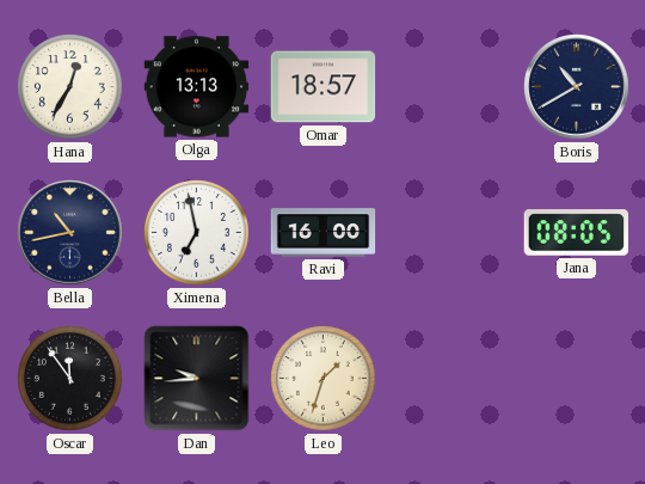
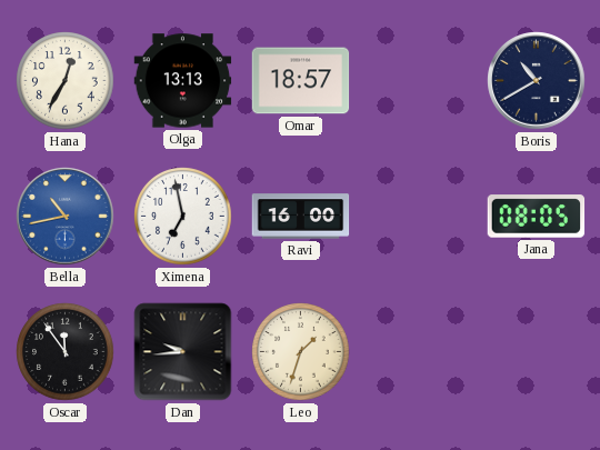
Bella dial: navy -> blue
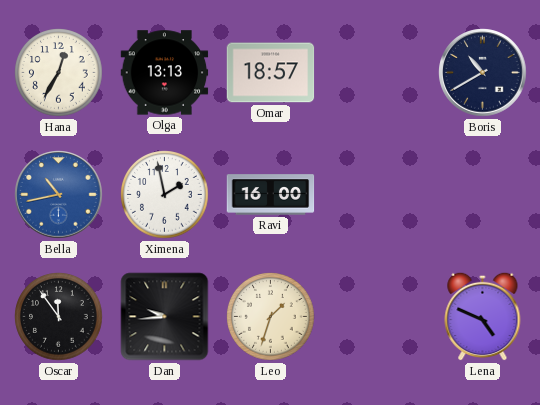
Ximena: 6:58 -> 1:58
Jana: 08:05 -> none
Lena: none -> 4:49
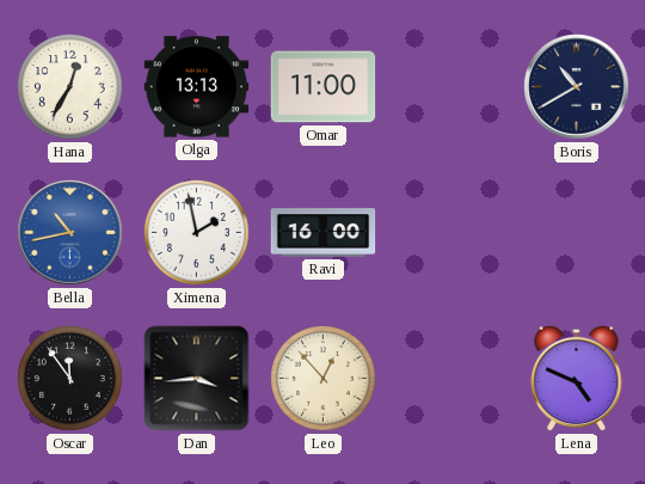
Omar: 18:57 -> 11:00
Dan: 9:44 -> 3:44
Leo: 1:33 -> 12:53
